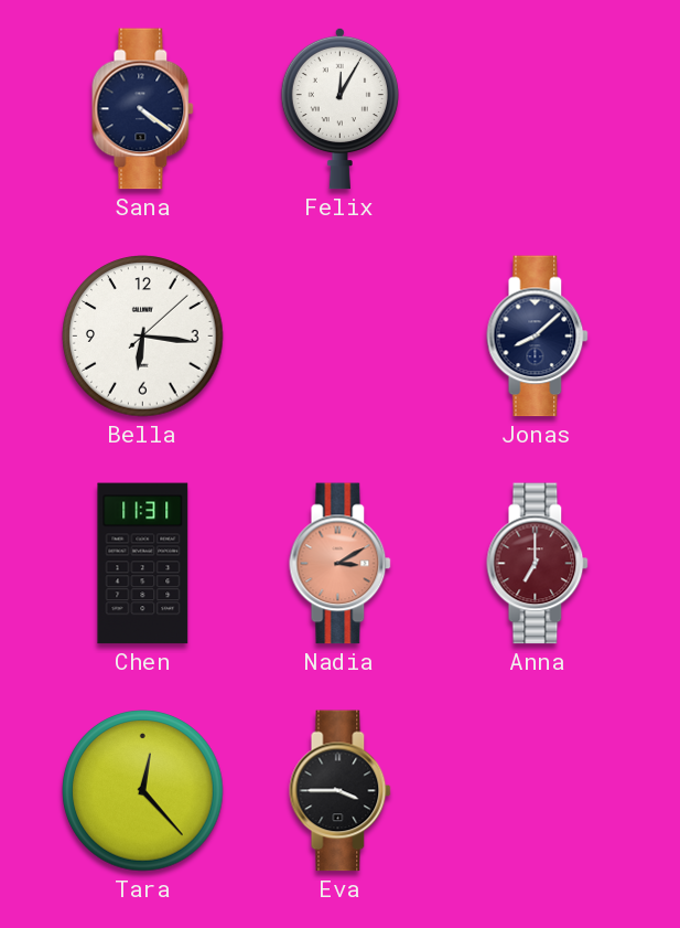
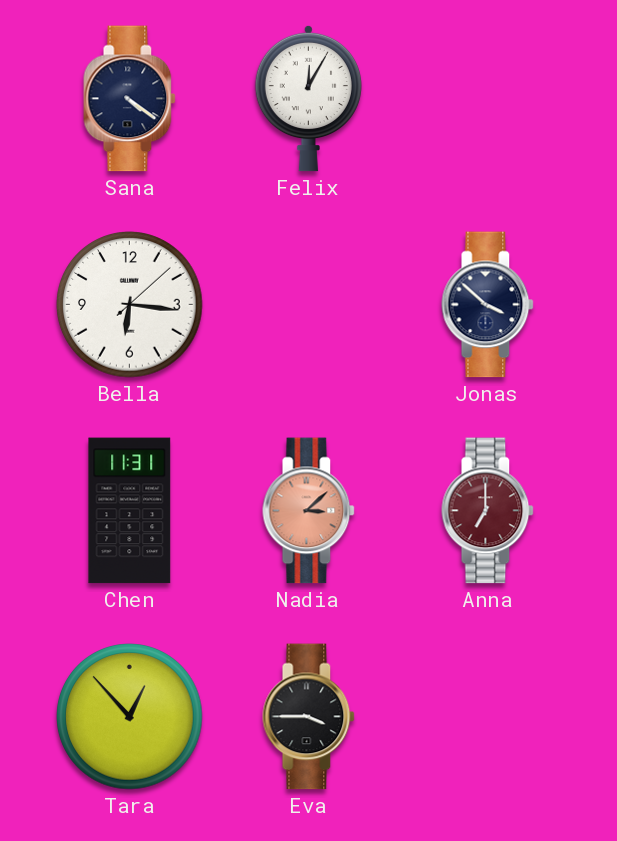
Jonas: 8:08 -> 3:52
Nadia: 3:10 -> 3:08
Tara: 12:23 -> 12:53
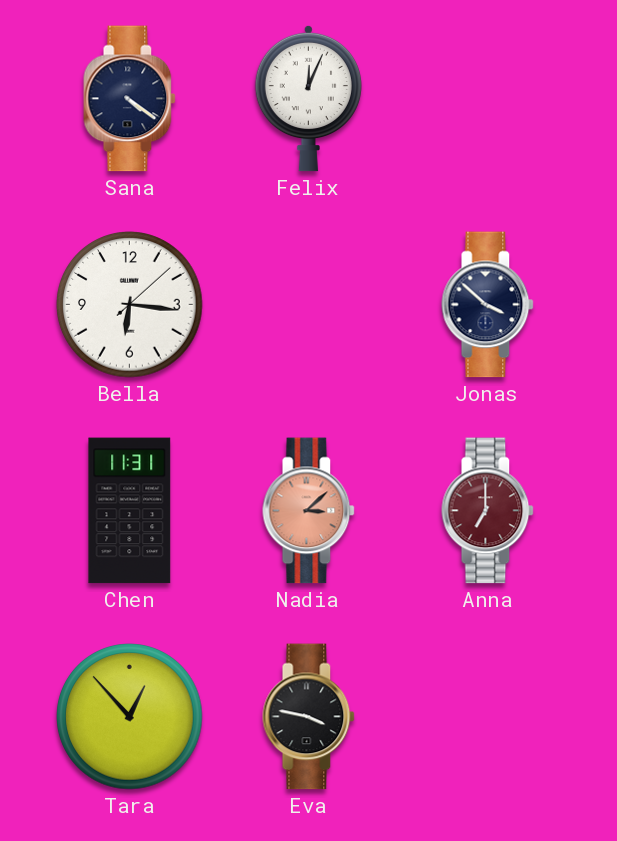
Felix: 12:05 -> 12:04
Eva: 3:45 -> 3:47
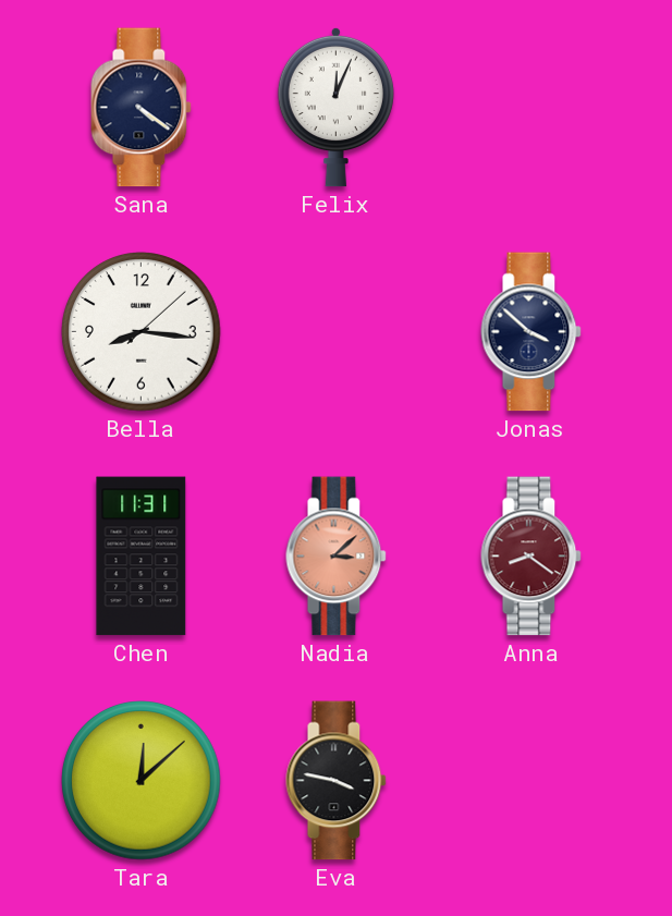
Bella: 6:16 -> 8:16
Anna: 7:00 -> 8:21
Tara: 12:53 -> 12:08
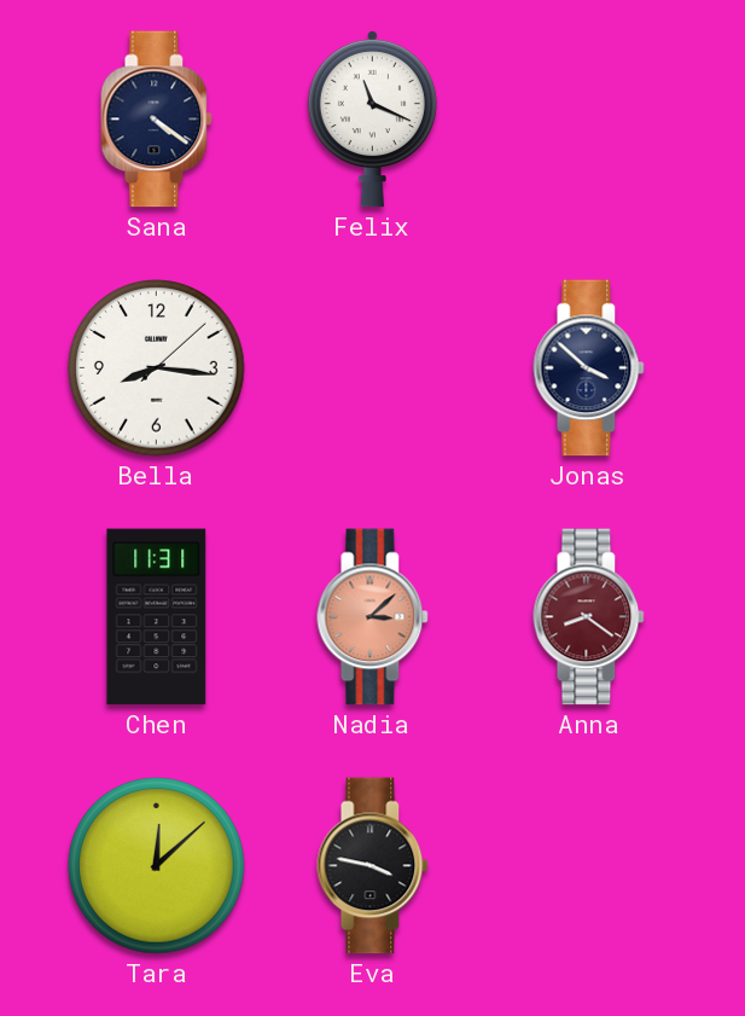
Felix: 12:04 -> 11:19
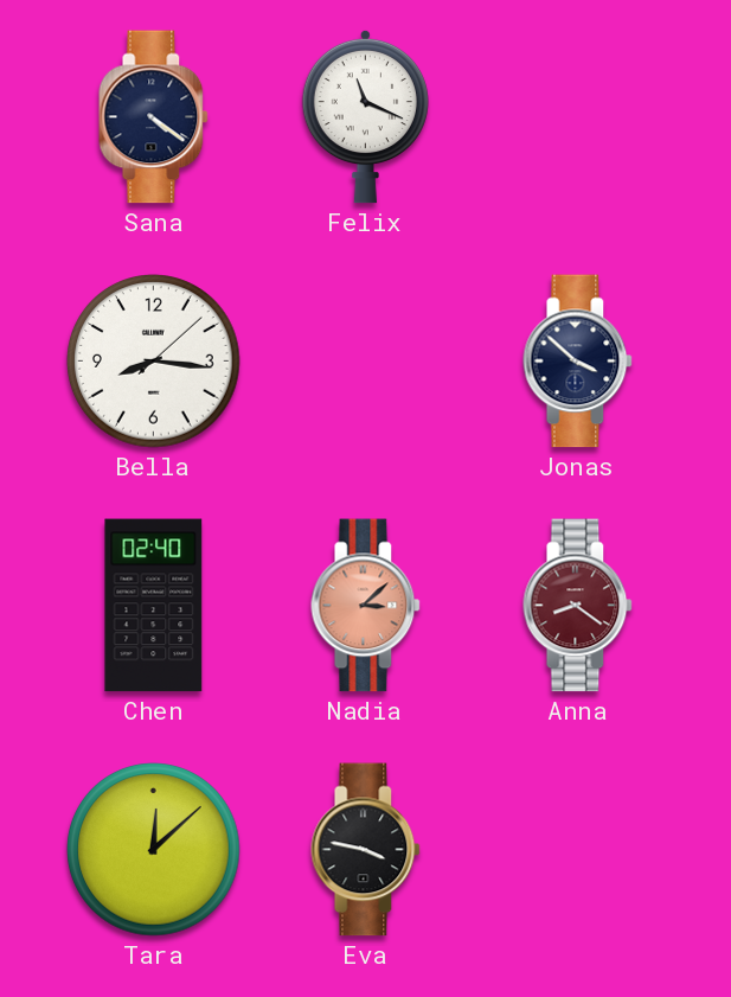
Chen: 11:31 -> 02:40
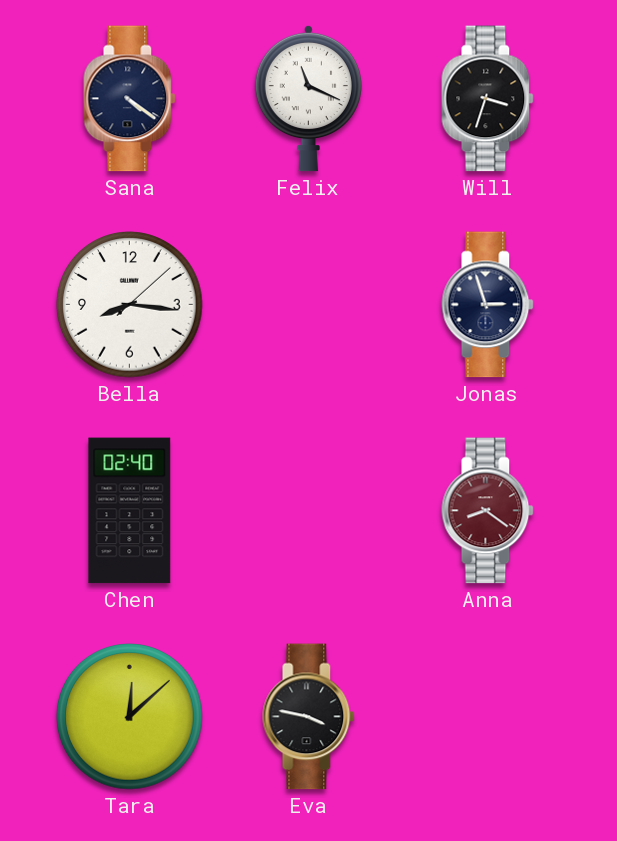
Will: none -> 3:33
Jonas: 3:52 -> 2:57
Nadia: 3:08 -> none
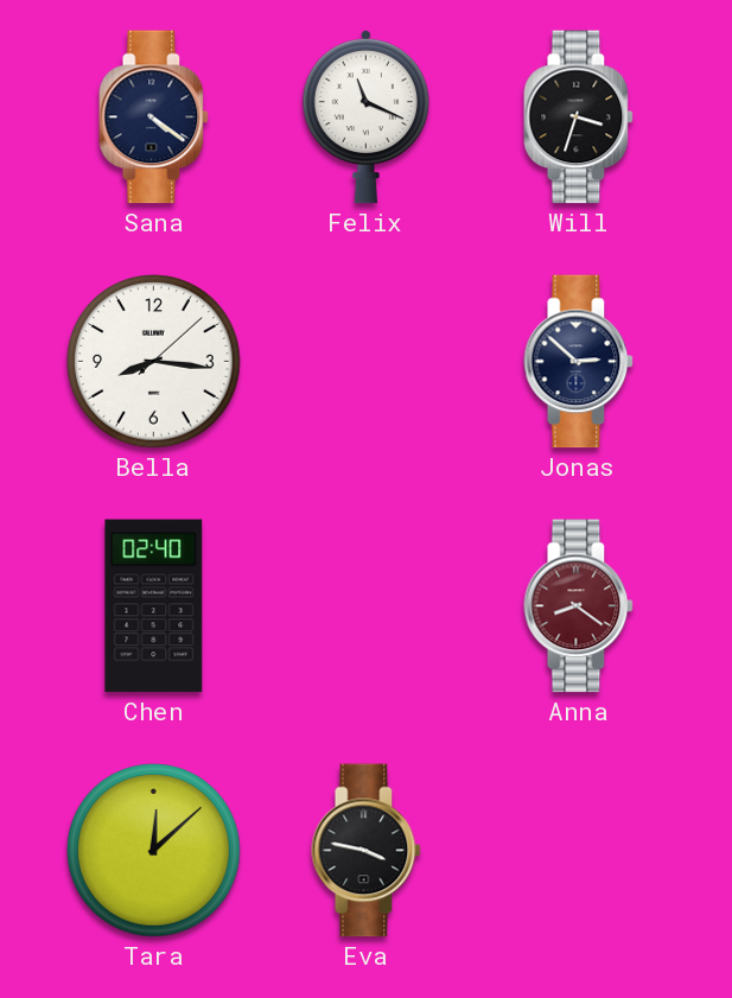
Jonas: 2:57 -> 2:52
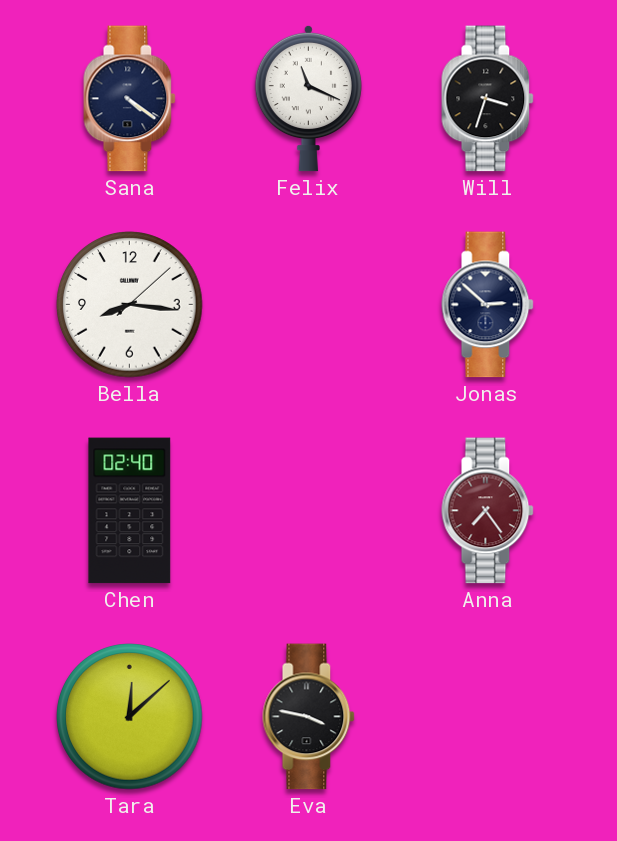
Anna: 8:21 -> 7:24
